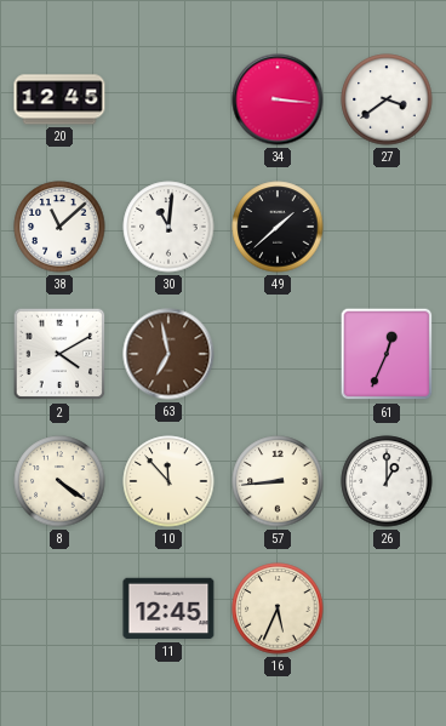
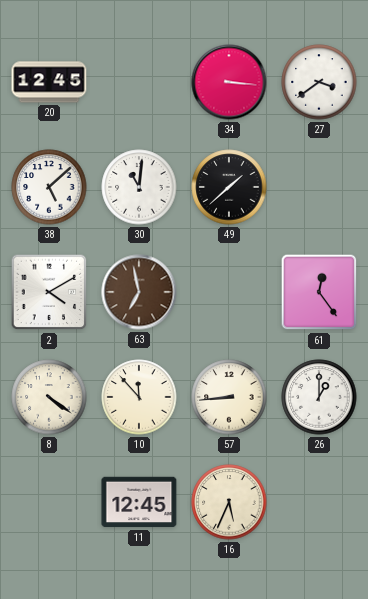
38: 11:08 -> 5:08
61: 12:34 -> 12:24
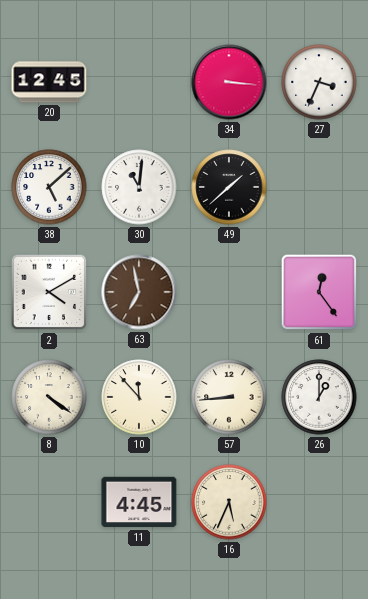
27: 3:39 -> 3:34
11: 12:45 -> 4:45
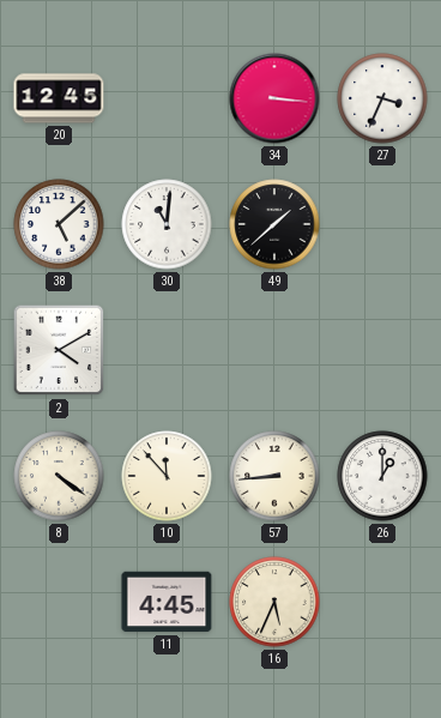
63: 6:58 -> none
61: 12:24 -> none
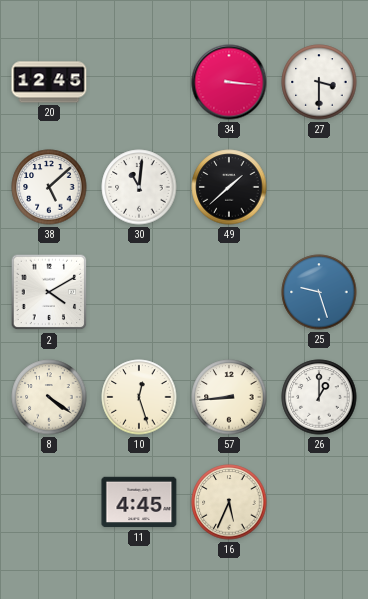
27: 3:34 -> 3:30
25: none -> 9:27
10: 11:53 -> 12:27
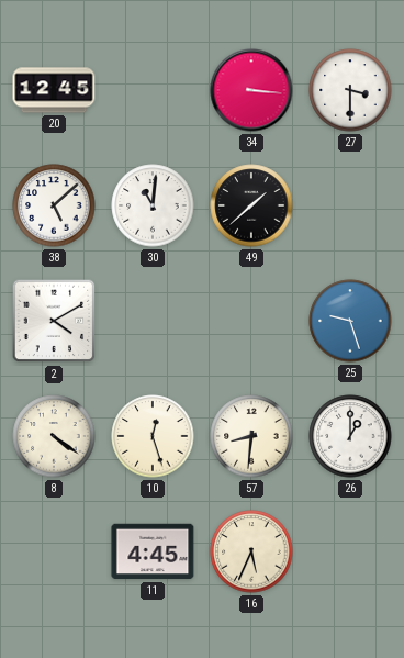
57: 8:44 -> 8:31
